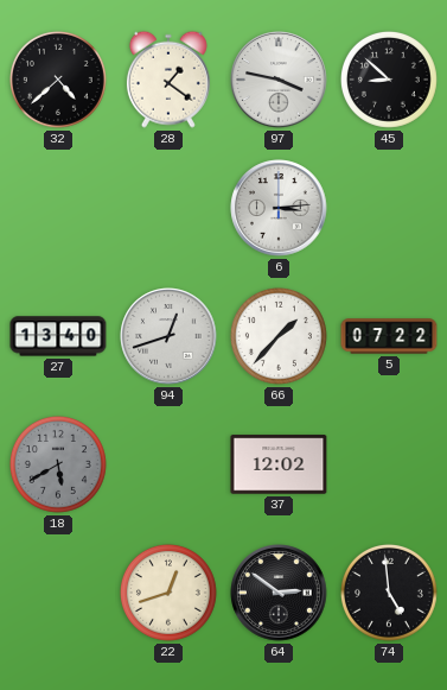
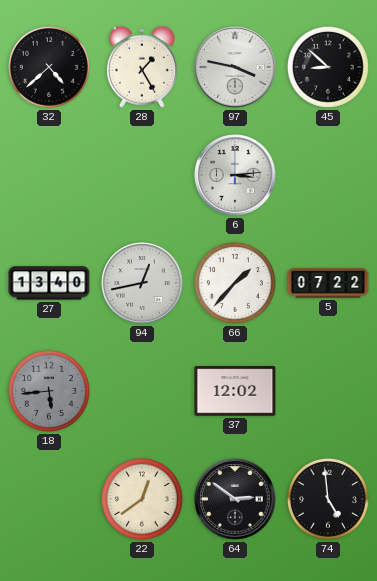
28: 1:21 -> 1:25
94: 12:42 -> 12:43
18: 5:40 -> 5:44
22: 12:42 -> 12:39
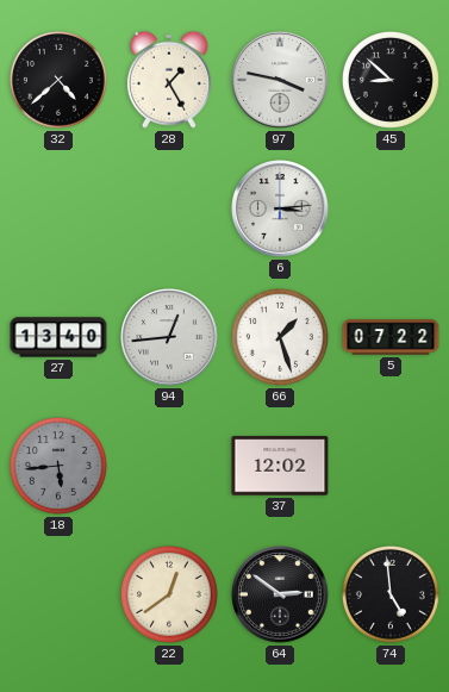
94: 12:43 -> 12:44
66: 1:37 -> 1:27
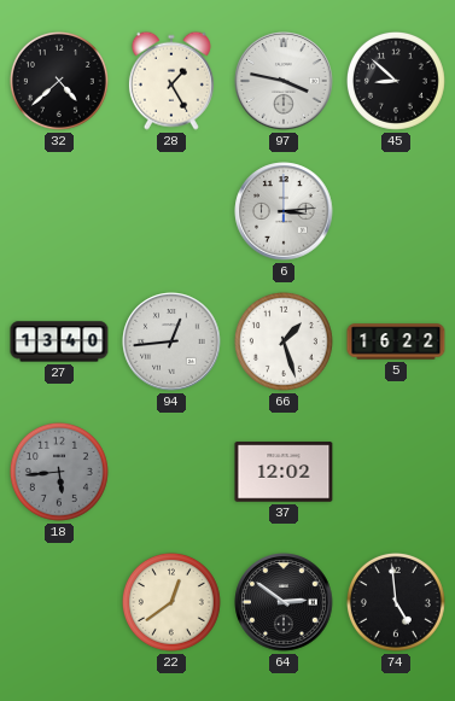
5: 07:22 -> 16:22
